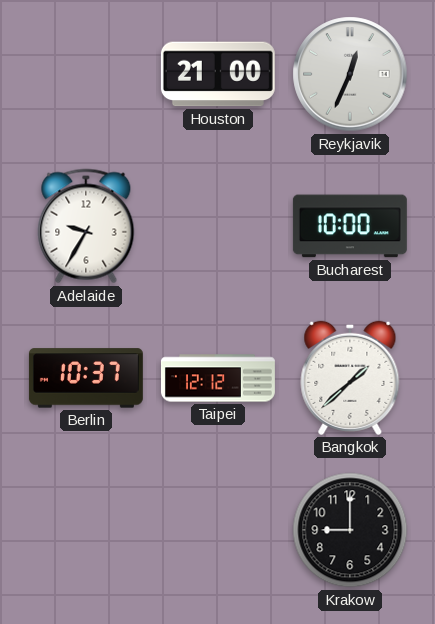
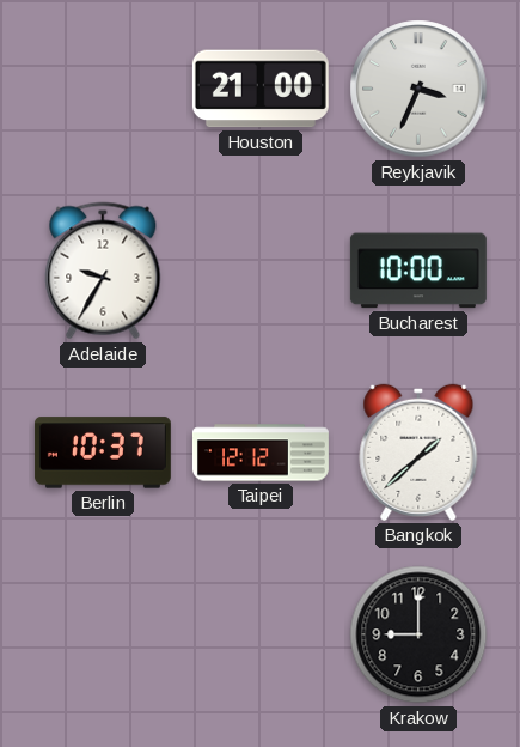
Reykjavik: 12:34 -> 3:34
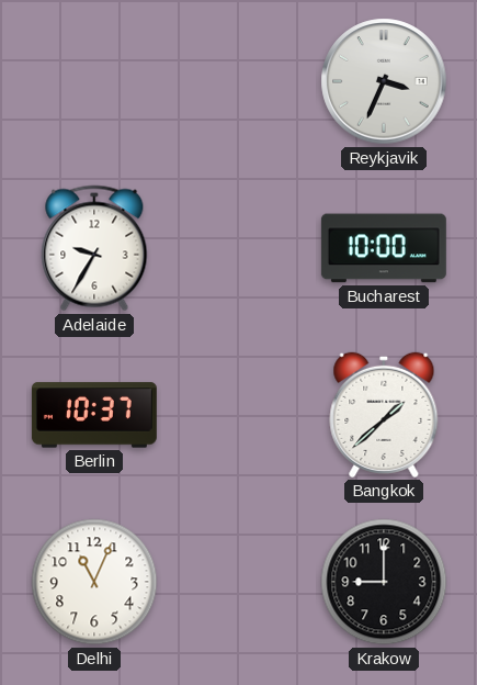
Houston: 21:00 -> none
Taipei: 12:12 -> none
Delhi: none -> 11:04
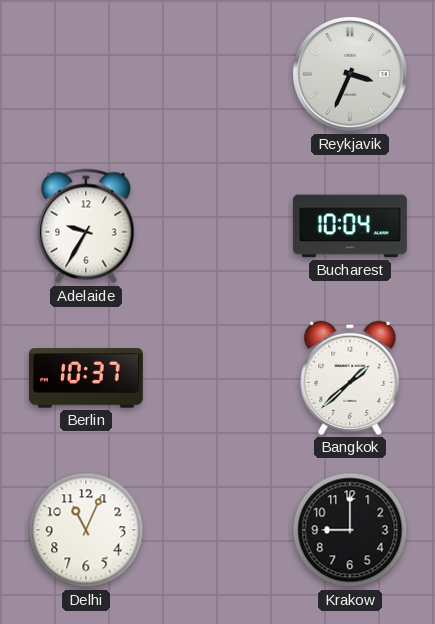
Bucharest: 10:00 -> 10:04
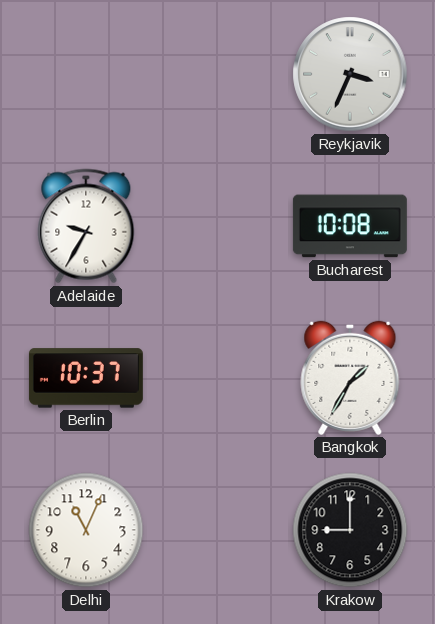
Bucharest: 10:04 -> 10:08
Bangkok: 1:38 -> 1:35
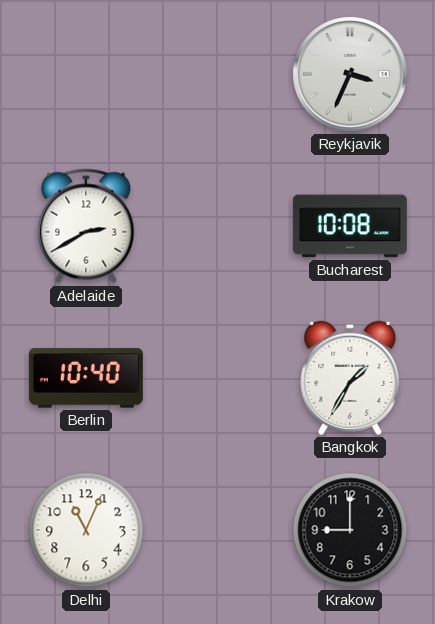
Adelaide: 9:35 -> 2:40
Berlin: 10:37 -> 10:40
